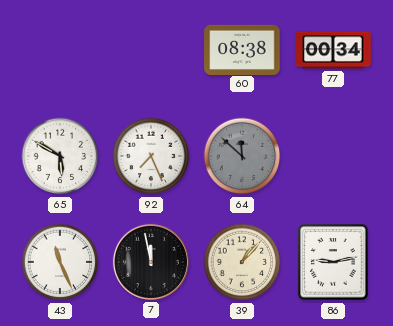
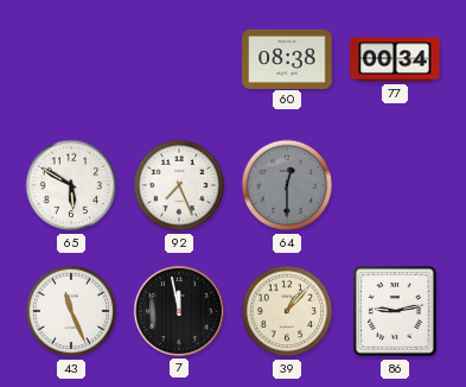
64: 11:52 -> 12:30
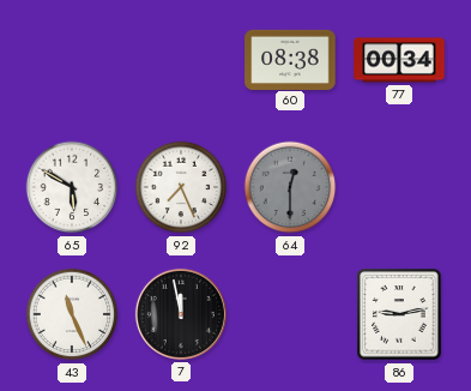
39: 1:07 -> none
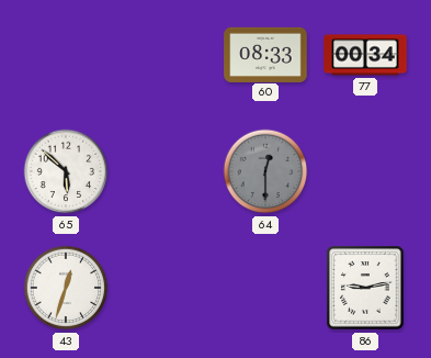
60: 08:38 -> 08:33
65: 5:50 -> 5:52
92: 7:26 -> none
43: 11:26 -> 12:33
7: 11:58 -> none
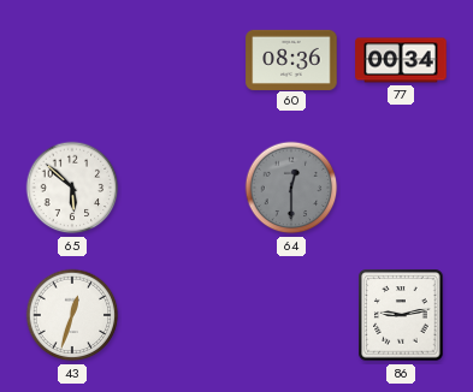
60: 08:33 -> 08:36
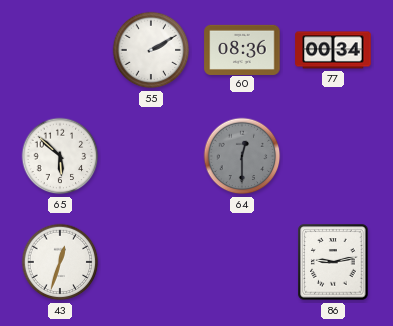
55: none -> 2:10
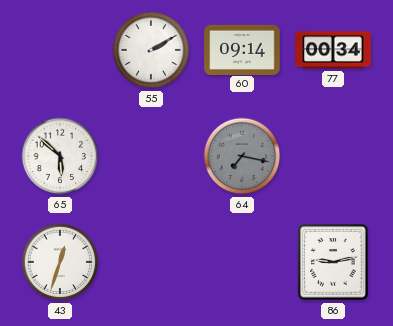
60: 08:36 -> 09:14
64: 12:30 -> 7:17
